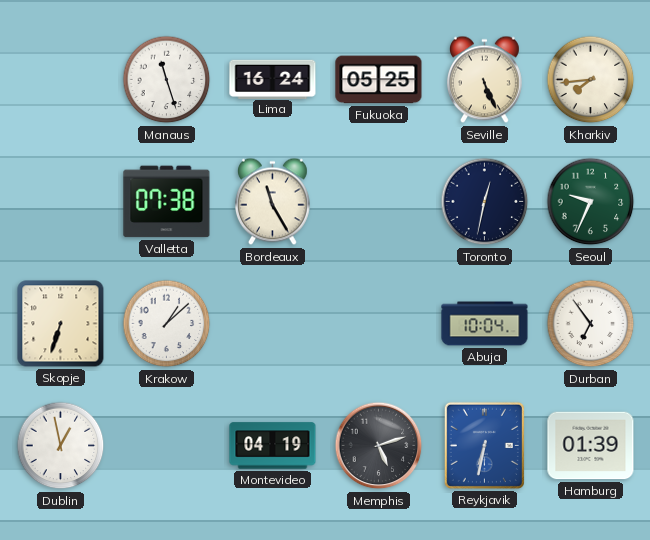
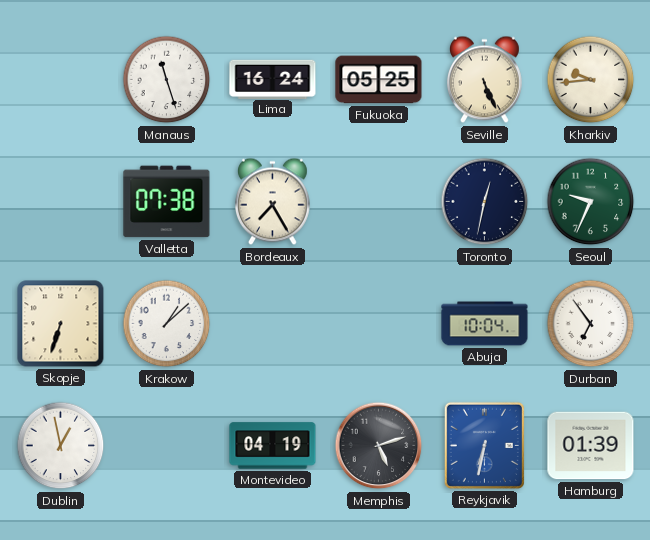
Kharkiv: 7:44 -> 9:44
Bordeaux: 11:25 -> 7:25
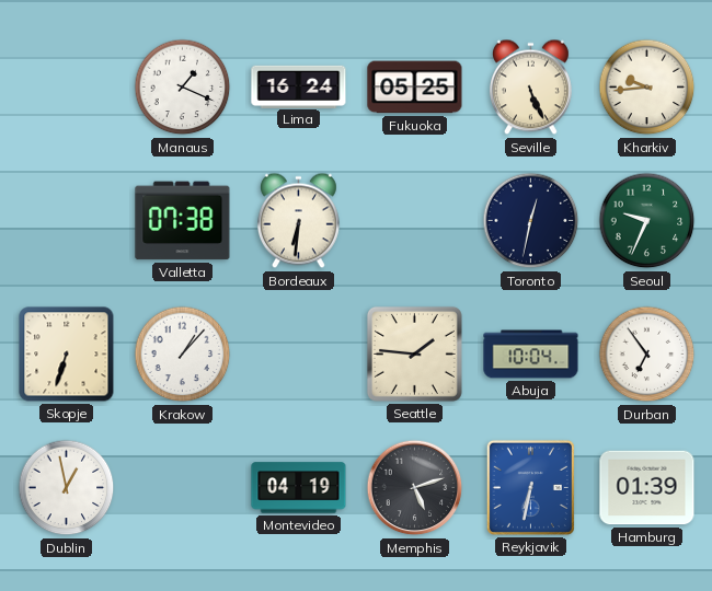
Manaus: 11:27 -> 1:19
Bordeaux: 7:25 -> 6:31
Krakow: 1:08 -> 1:07
Seattle: none -> 1:46
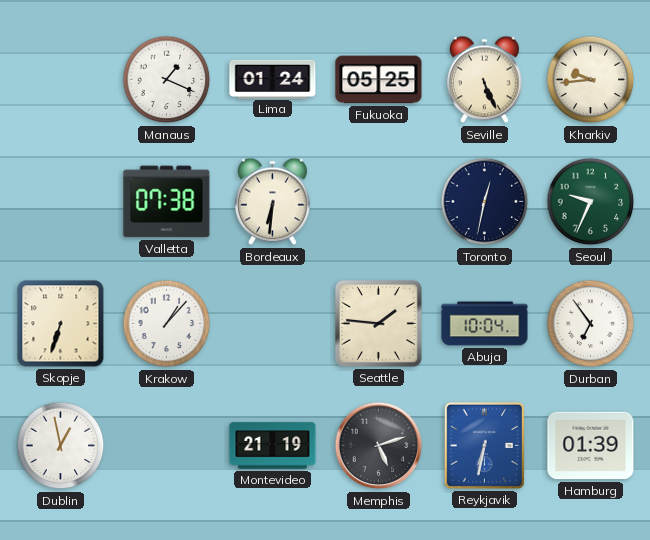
Lima: 16:24 -> 01:24
Montevideo: 04:19 -> 21:19
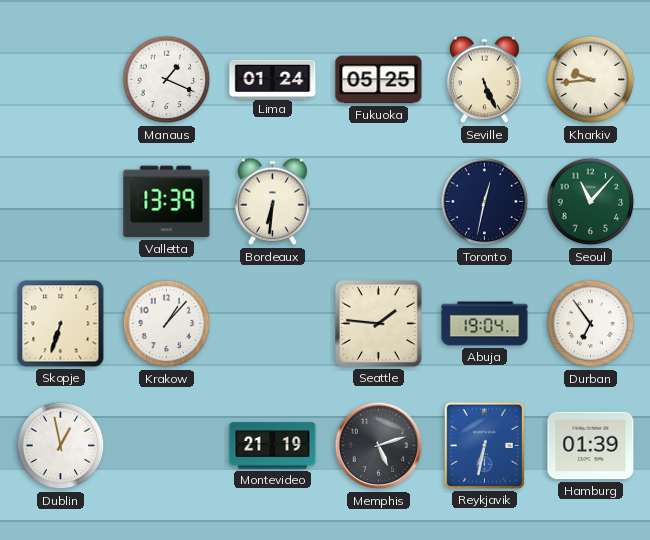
Valletta: 07:38 -> 13:39
Seoul: 9:34 -> 11:07
Abuja: 10:04 -> 19:04
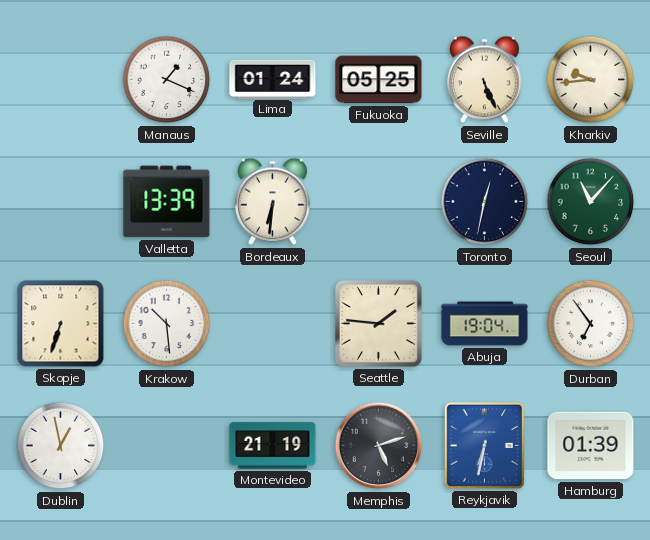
Krakow: 1:07 -> 10:29
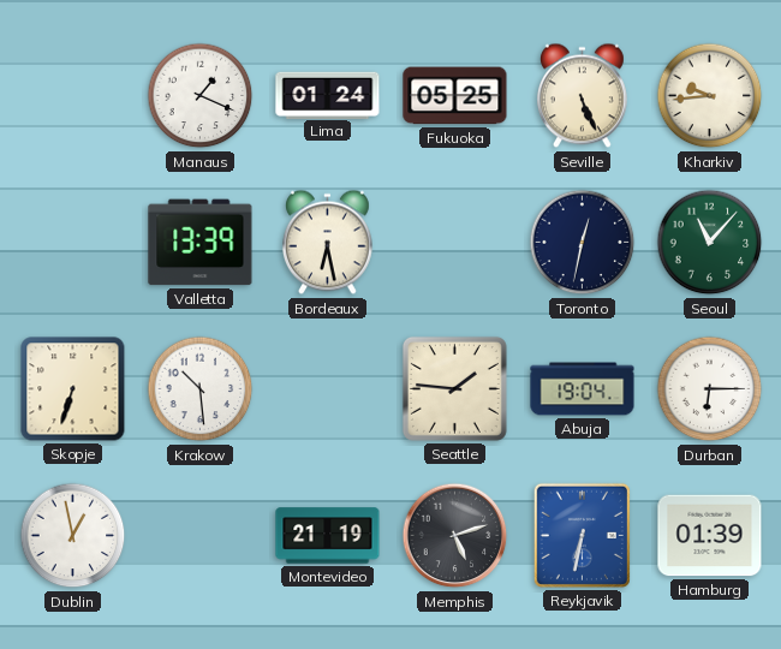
Bordeaux: 6:31 -> 6:28
Durban: 6:54 -> 6:15
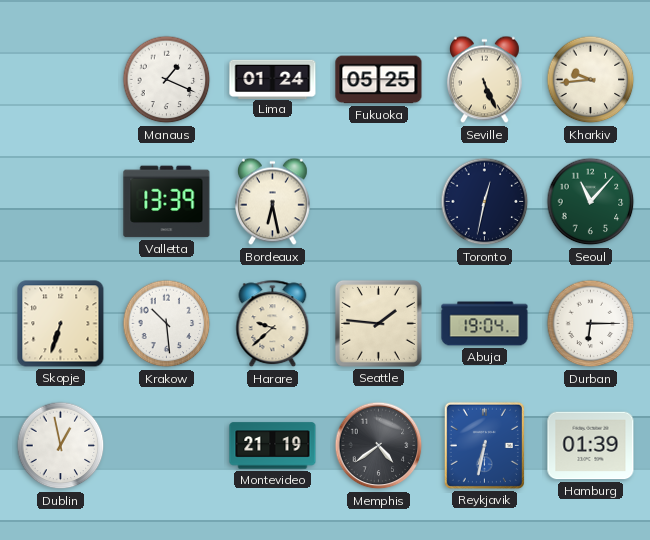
Harare: none -> 9:38
Memphis: 5:12 -> 4:39
